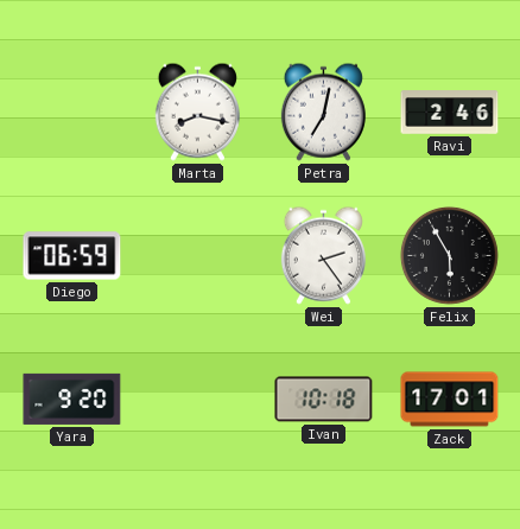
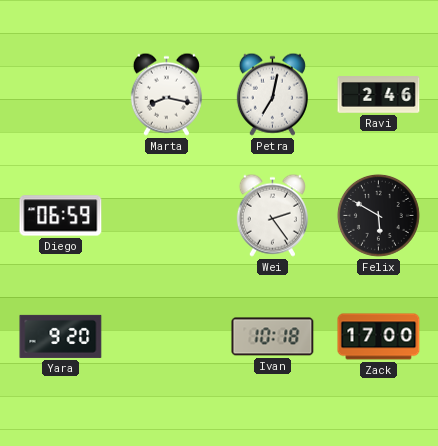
Felix: 5:55 -> 5:50
Zack: 17:01 -> 17:00
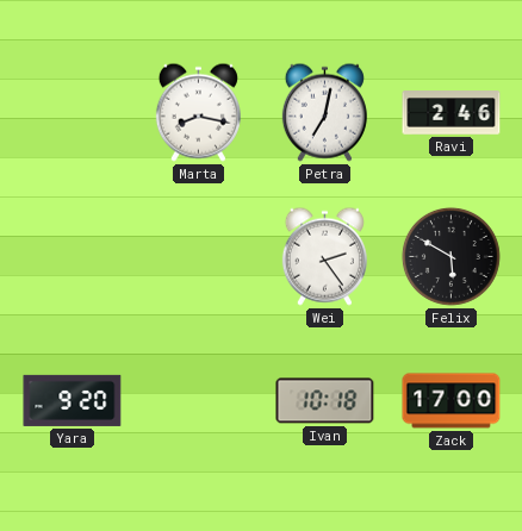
Diego: 06:59 -> none
